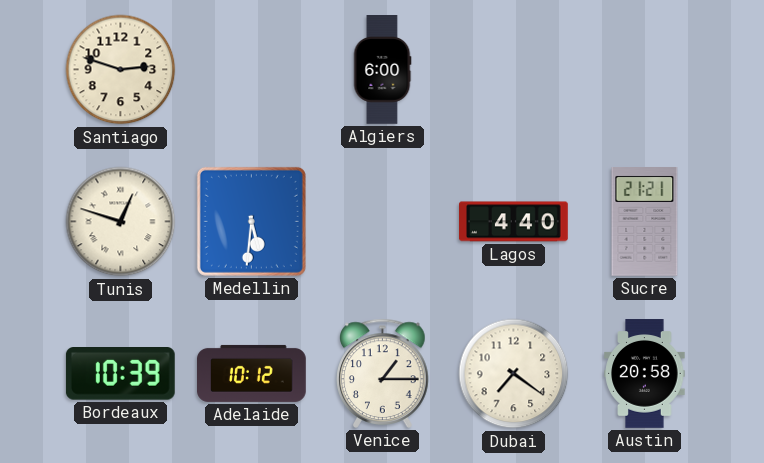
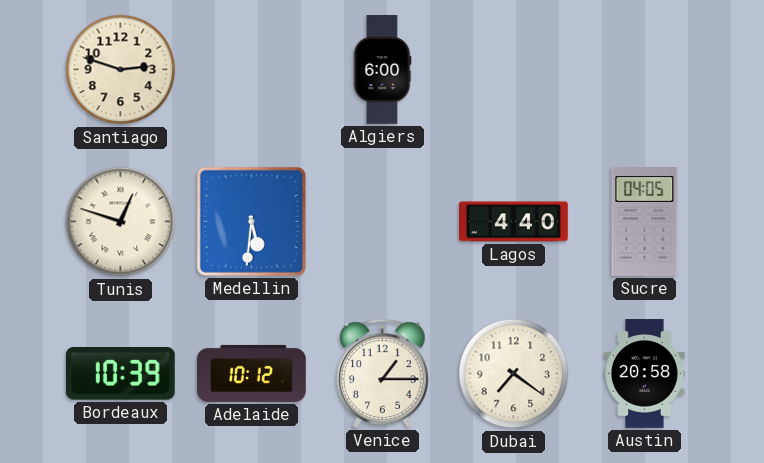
Sucre: 21:21 -> 04:05
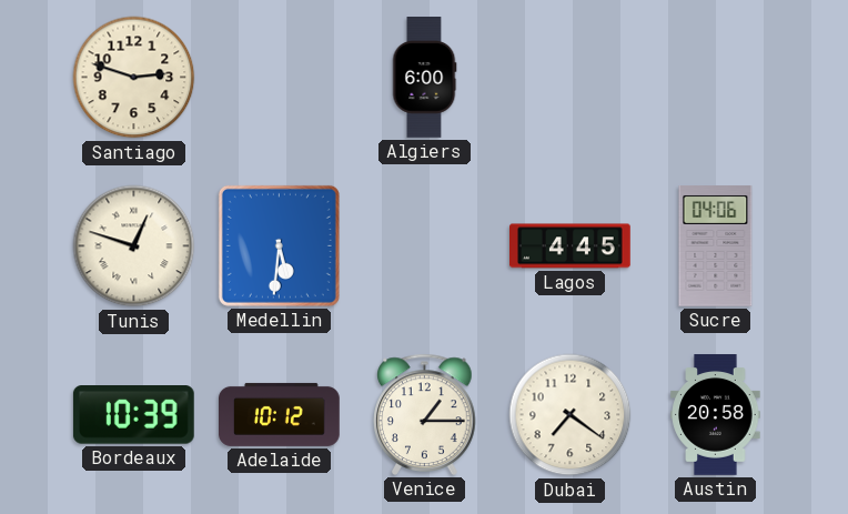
Lagos: 4:40 -> 4:45
Sucre: 04:05 -> 04:06
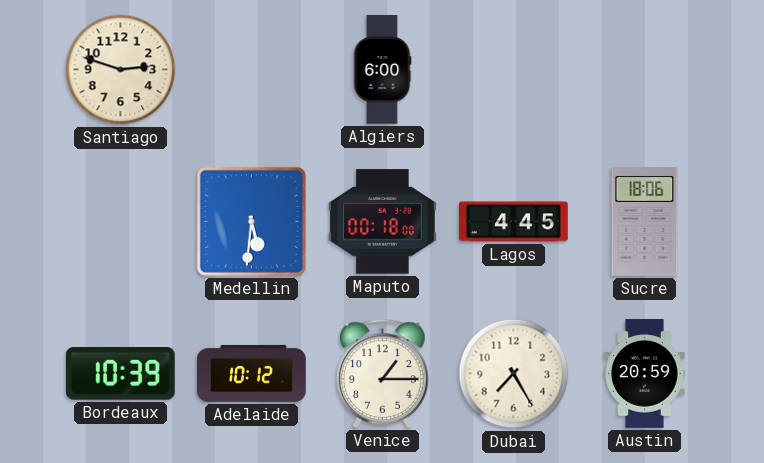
Tunis: 12:48 -> none
Maputo: none -> 00:18
Sucre: 04:06 -> 18:06
Dubai: 7:21 -> 7:25
Austin: 20:58 -> 20:59
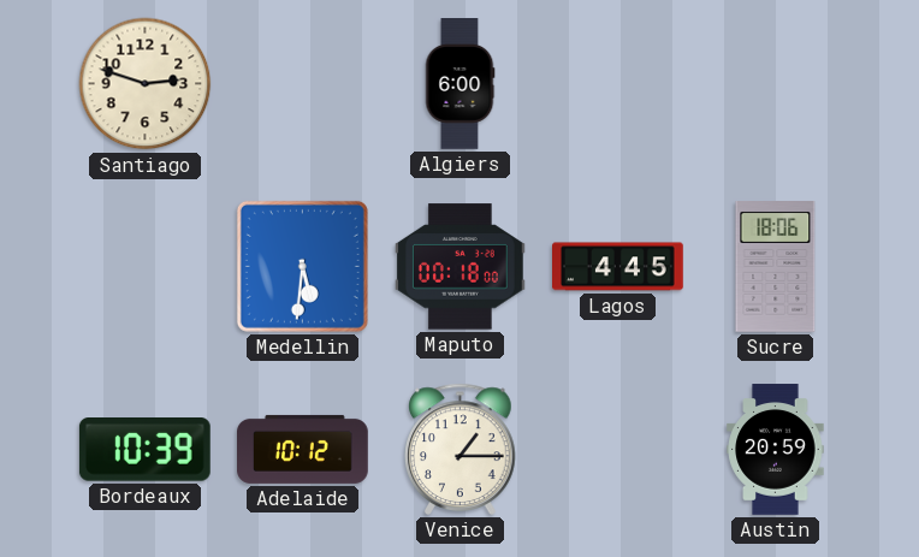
Dubai: 7:25 -> none
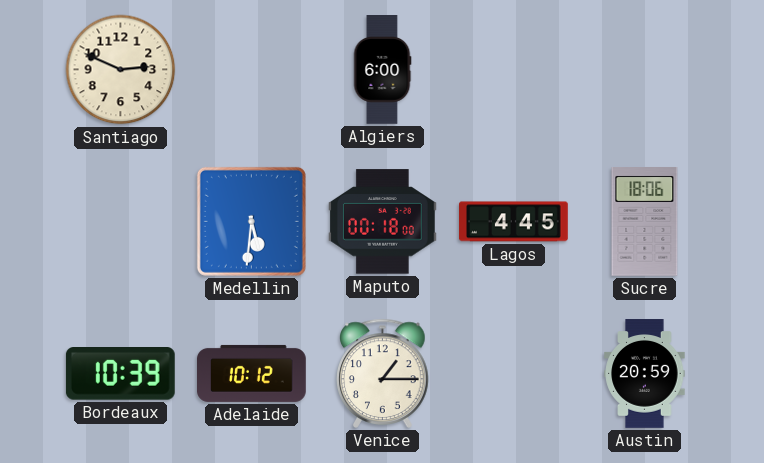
Santiago: 2:48 -> 2:49
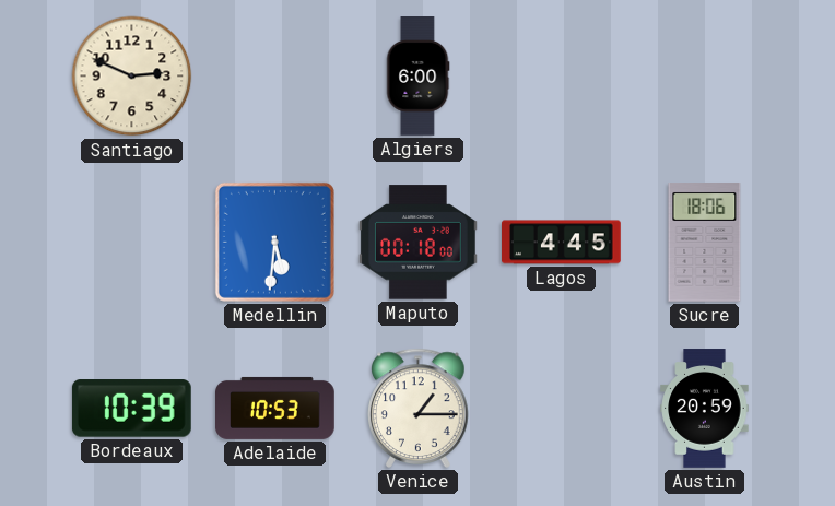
Adelaide: 10:12 -> 10:53
